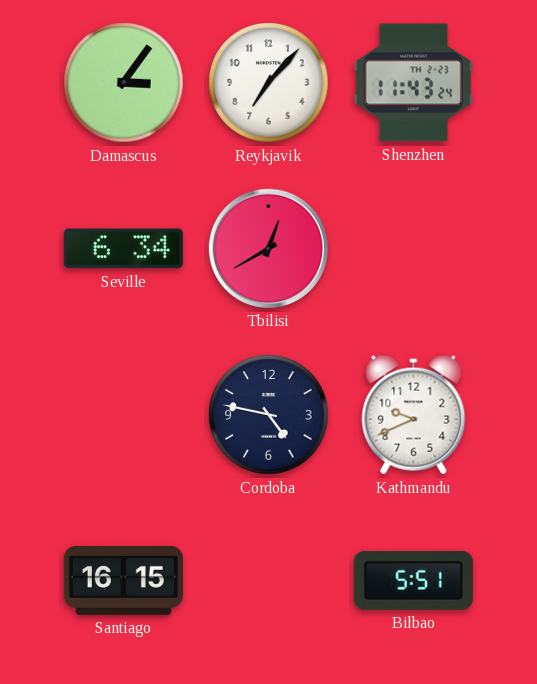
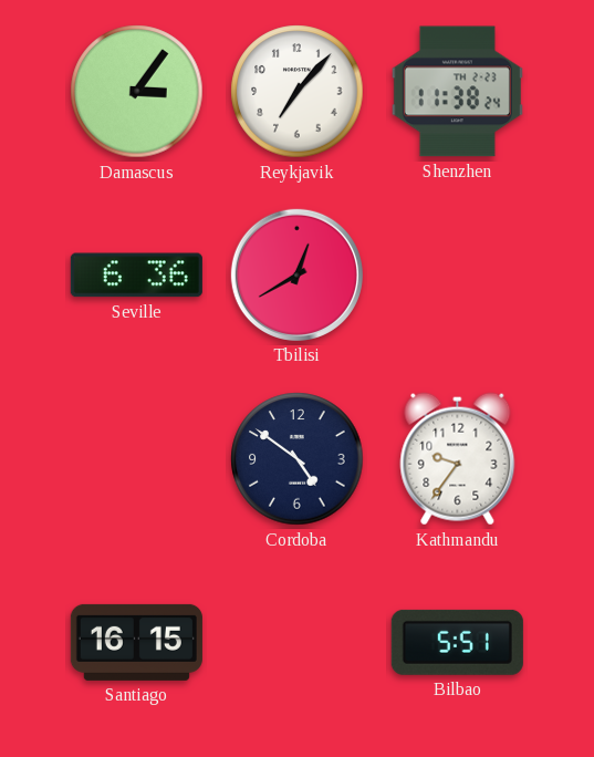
Shenzhen: 11:43 -> 11:38
Seville: 6:34 -> 6:36
Cordoba: 4:47 -> 4:51
Kathmandu: 9:41 -> 9:36
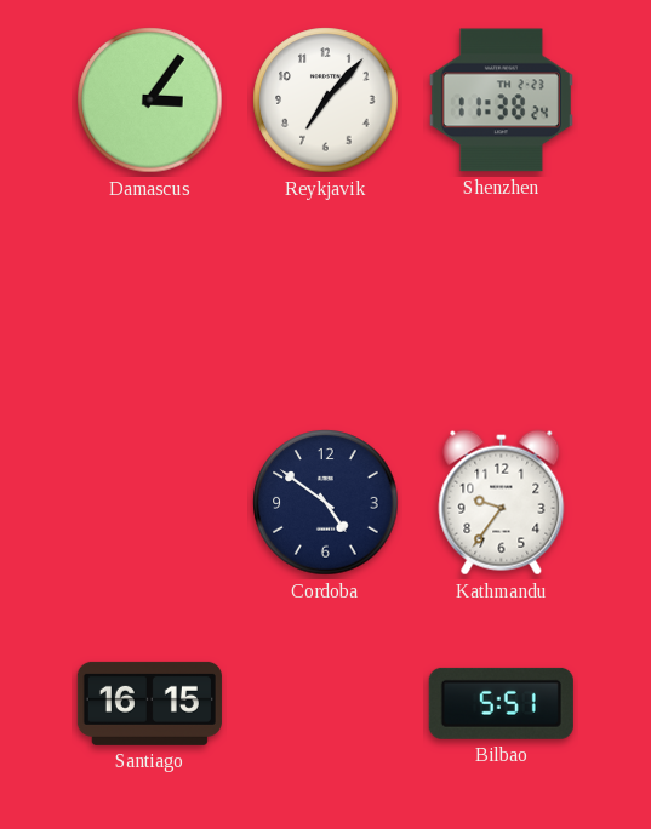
Seville: 6:36 -> none
Tbilisi: 12:40 -> none
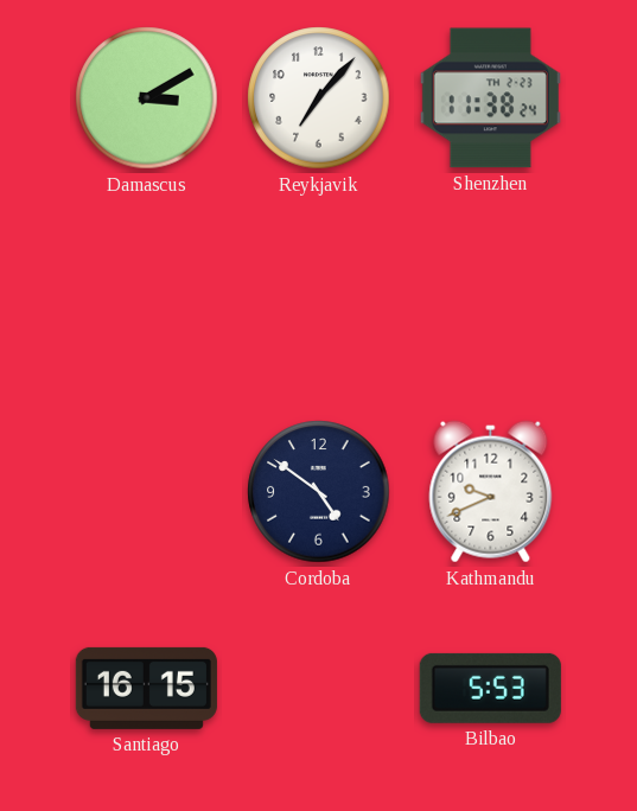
Damascus: 3:06 -> 3:10
Kathmandu: 9:36 -> 9:41
Bilbao: 5:51 -> 5:53
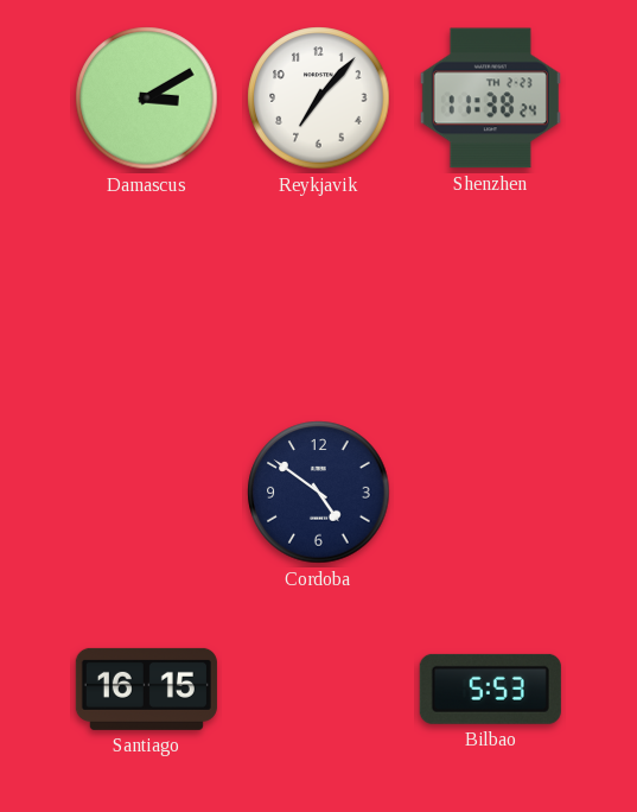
Kathmandu: 9:41 -> none
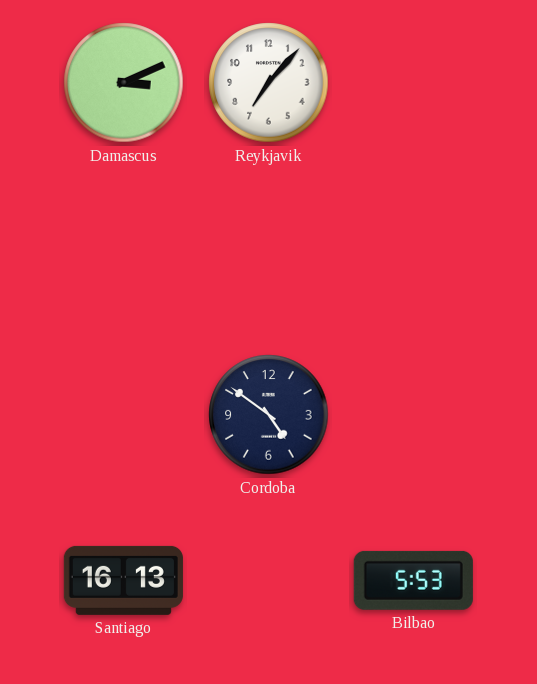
Damascus: 3:10 -> 3:11
Shenzhen: 11:38 -> none
Santiago: 16:15 -> 16:13
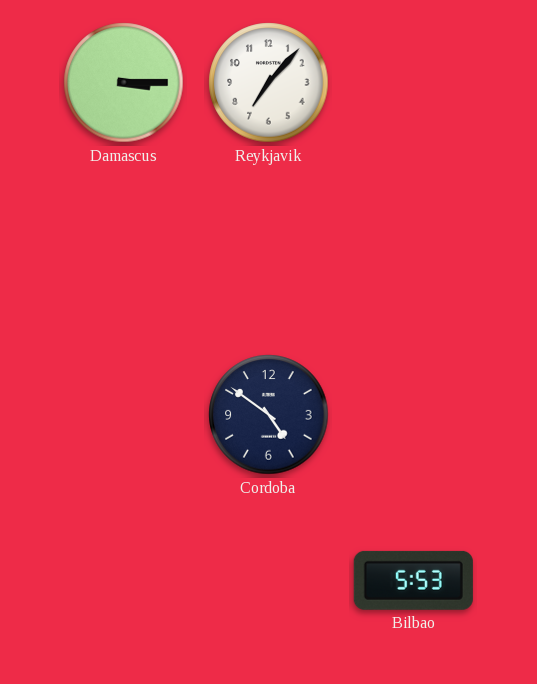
Damascus: 3:11 -> 3:15
Santiago: 16:13 -> none
